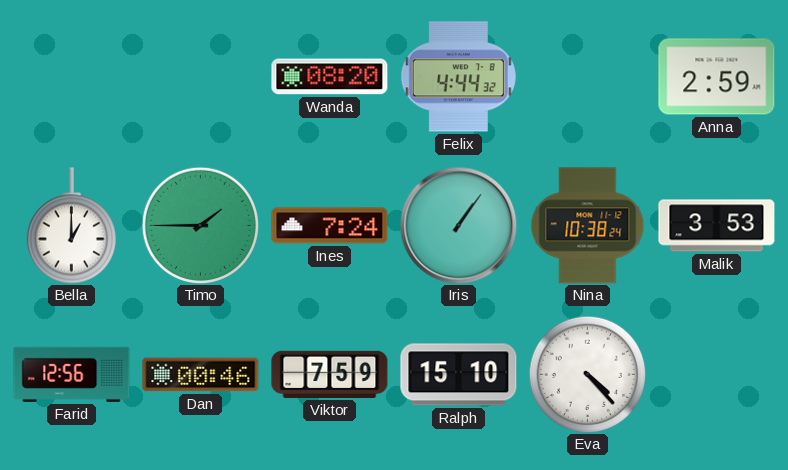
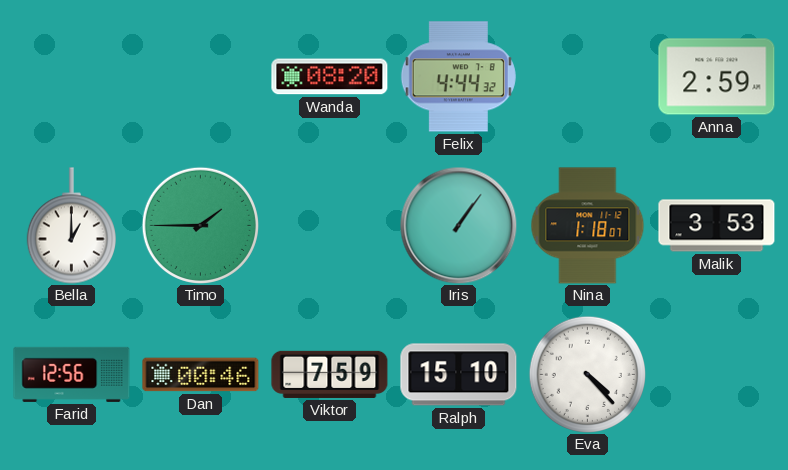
Ines: 7:24 -> none
Nina: 10:38 -> 1:18
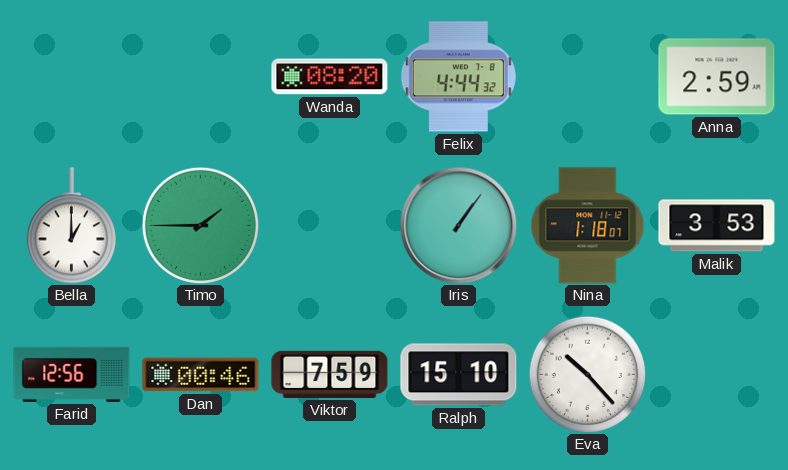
Eva: 4:23 -> 10:23
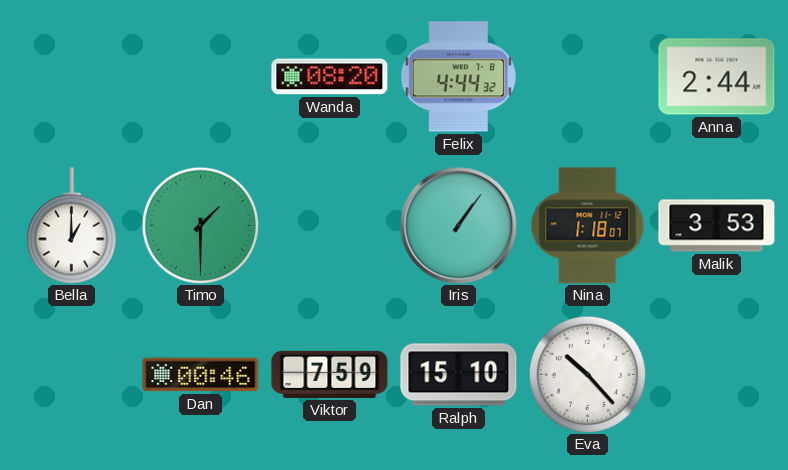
Anna: 2:59 -> 2:44
Timo: 1:45 -> 1:30
Farid: 12:56 -> none
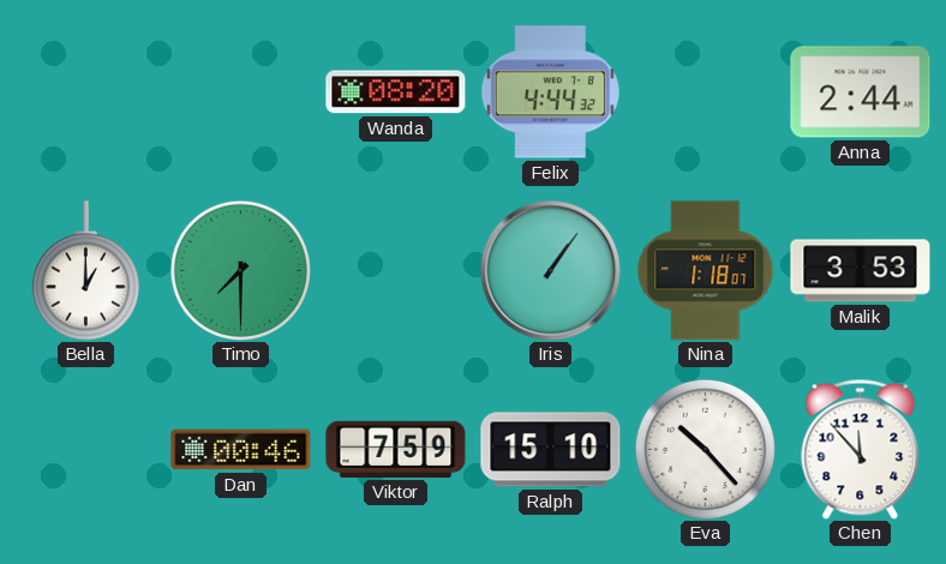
Timo: 1:30 -> 7:30
Chen: none -> 11:53
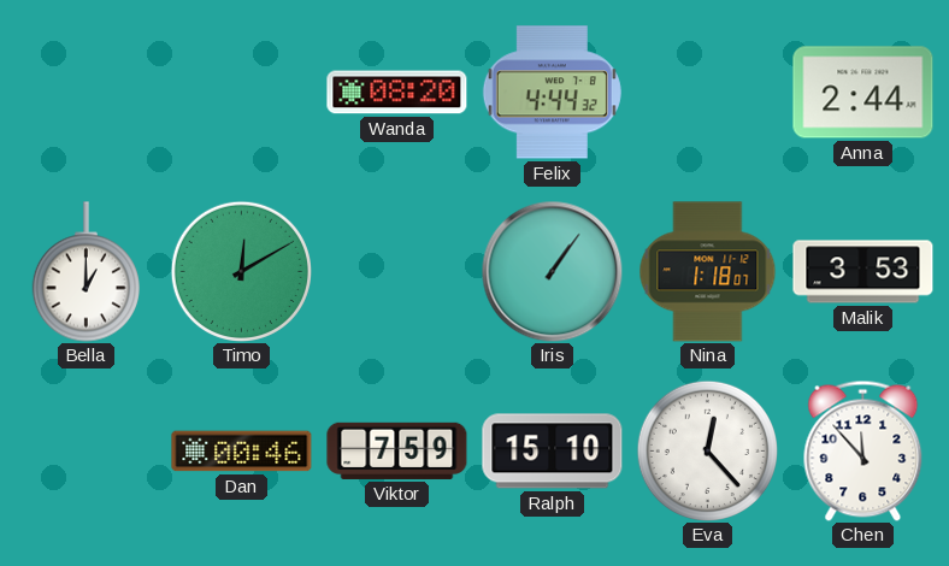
Timo: 7:30 -> 12:10
Eva: 10:23 -> 12:23
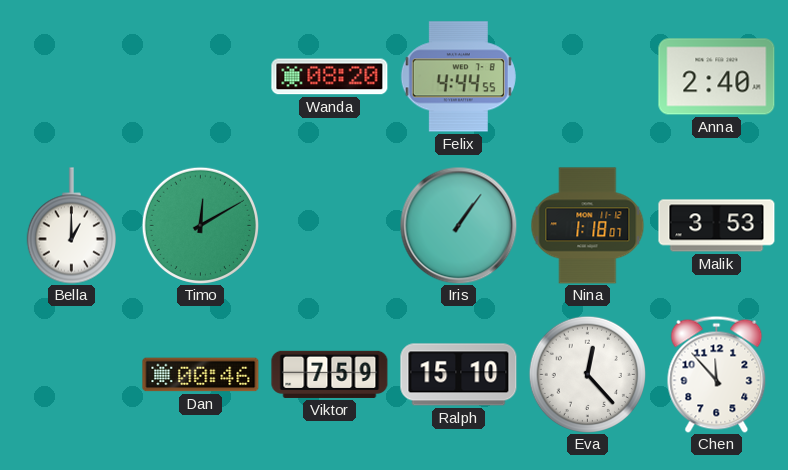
Felix: 4:44:32 -> 4:44:55
Anna: 2:44 -> 2:40
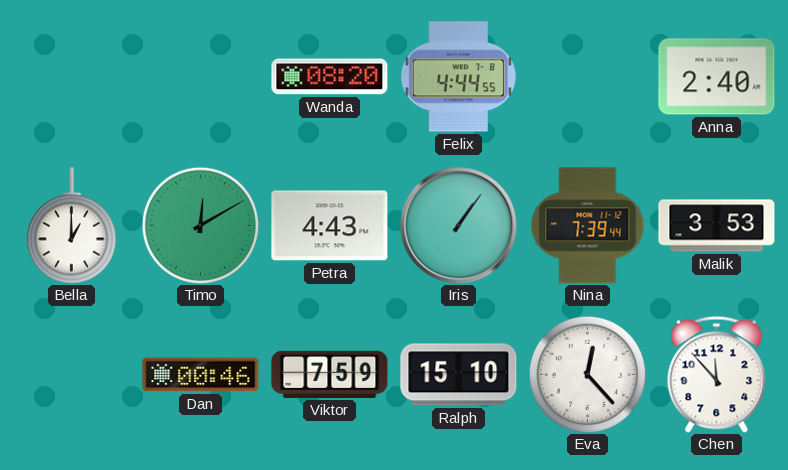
Petra: none -> 4:43
Nina: 1:18 -> 7:39
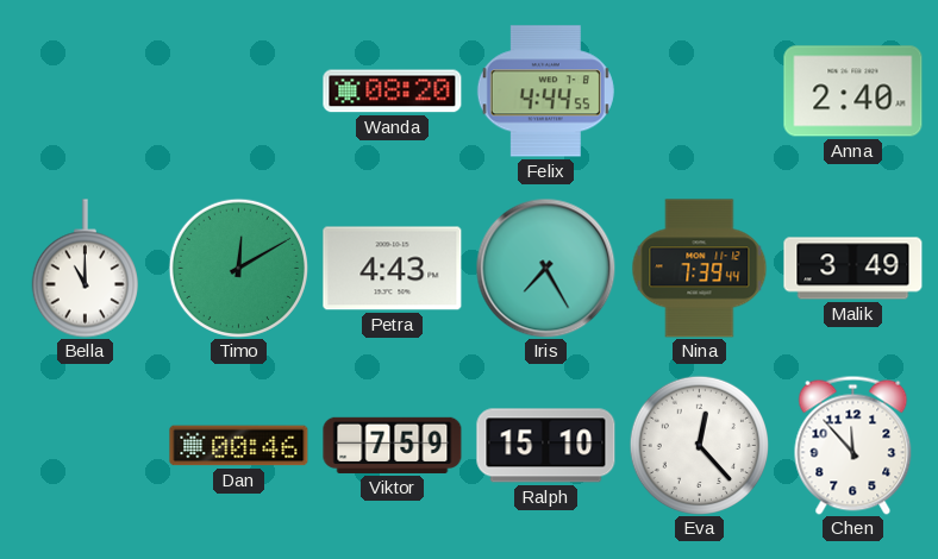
Bella: 1:00 -> 11:00
Iris: 1:06 -> 7:25
Malik: 3:53 -> 3:49
